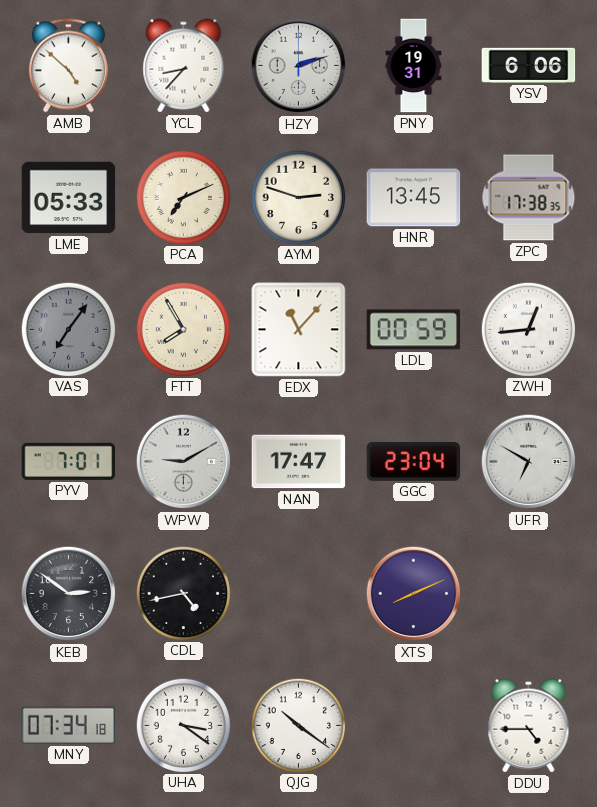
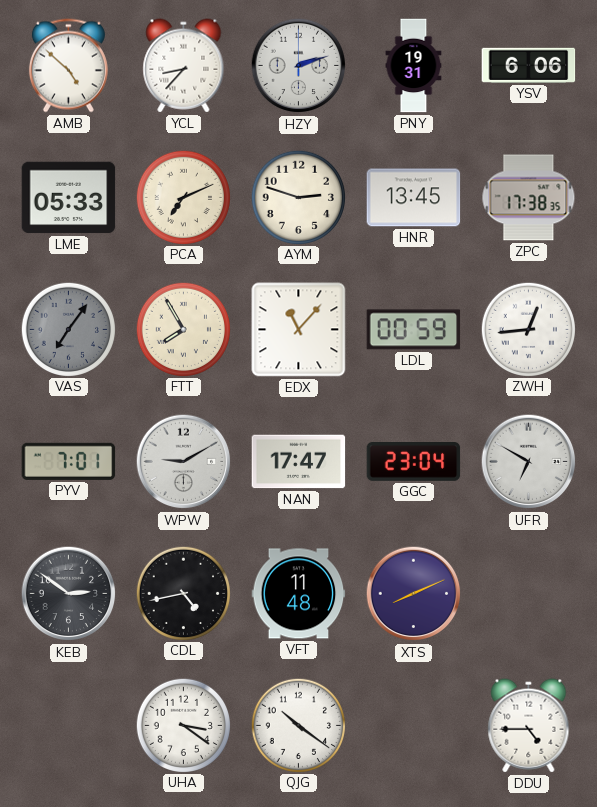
VFT: none -> 11:48
MNY: 07:34 -> none
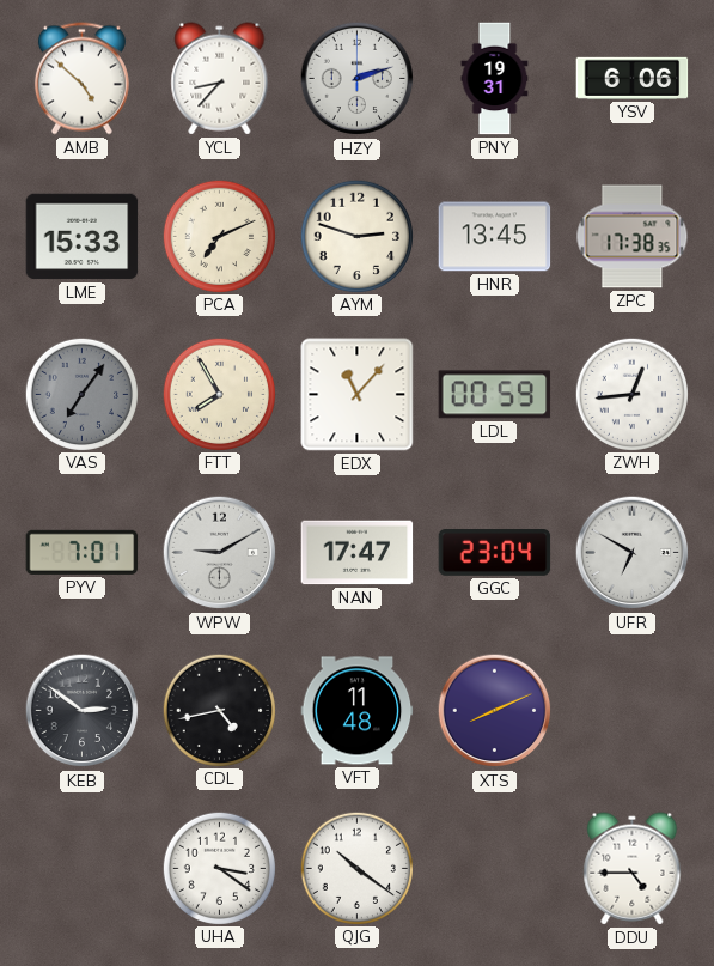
LME: 05:33 -> 15:33
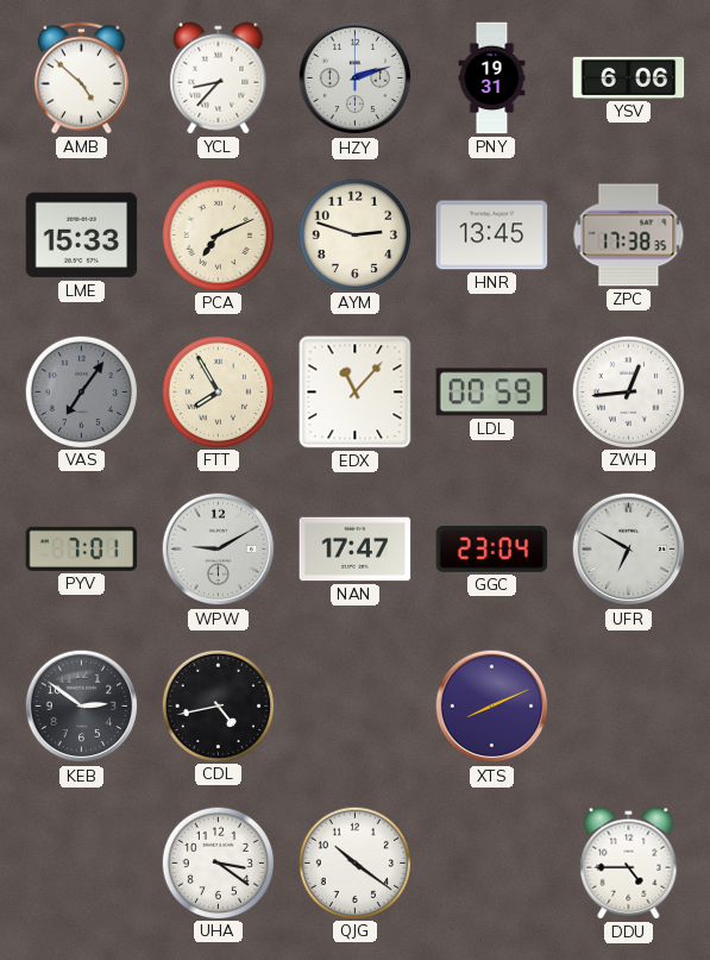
VFT: 11:48 -> none
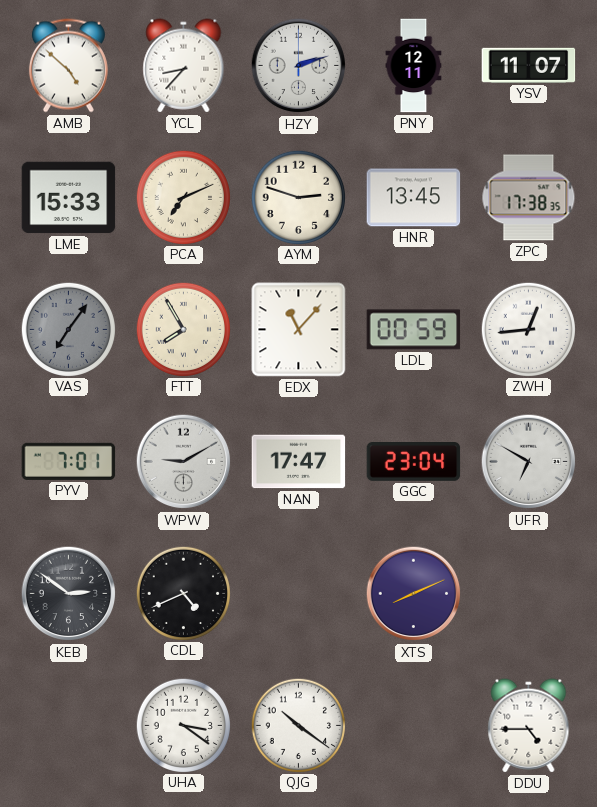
PNY: 19:31 -> 12:11
YSV: 6:06 -> 11:07
CDL: 4:43 -> 4:41
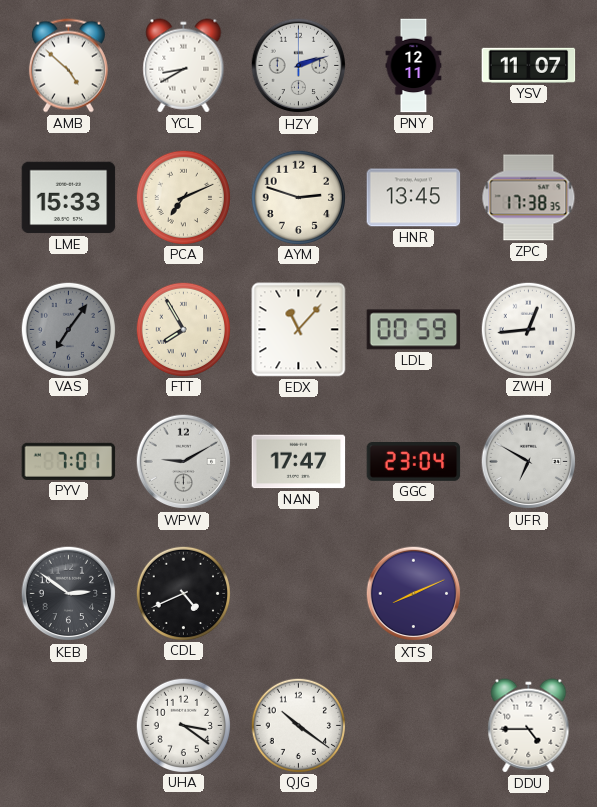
YCL: 8:37 -> 8:40
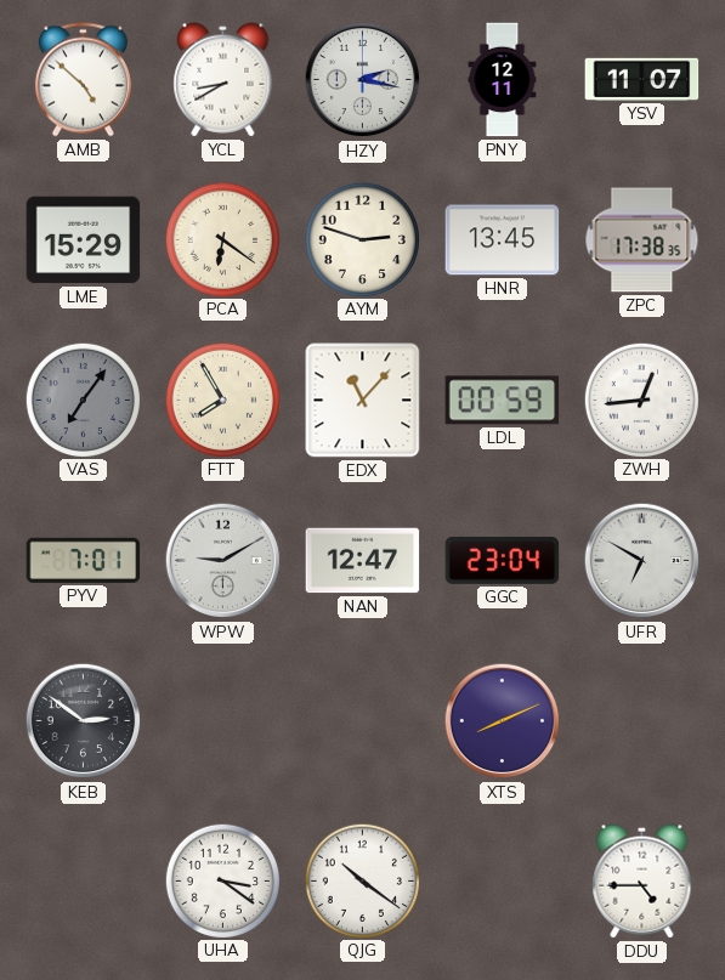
HZY: 2:12 -> 2:17
LME: 15:33 -> 15:29
PCA: 7:11 -> 6:21
NAN: 17:47 -> 12:47
CDL: 4:41 -> none
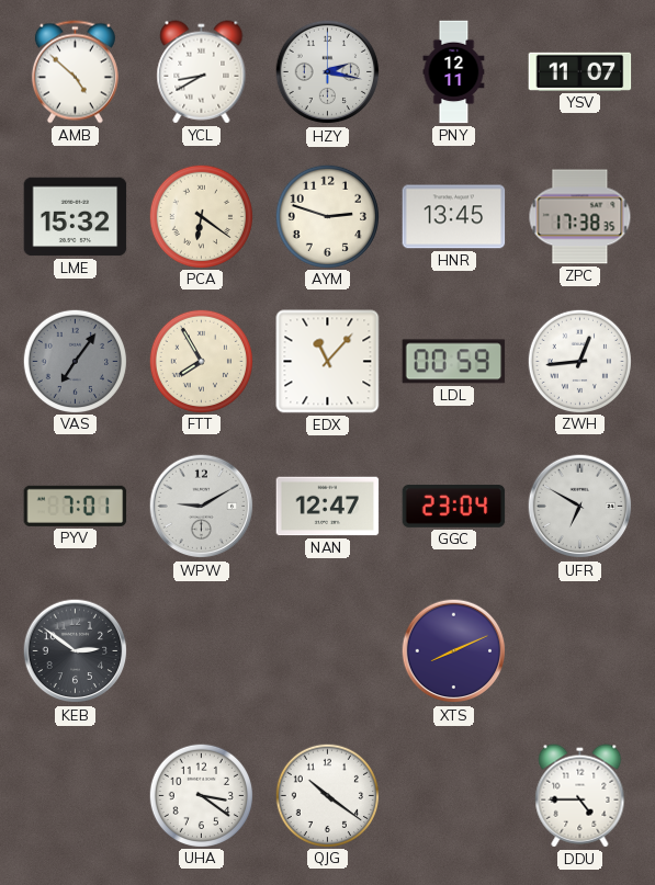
LME: 15:29 -> 15:32
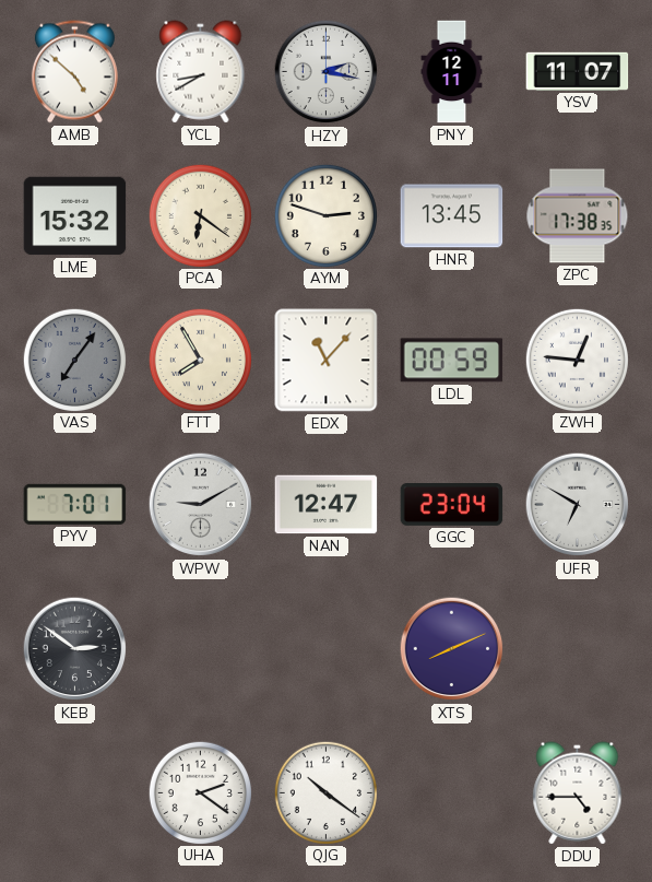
ZWH: 12:44 -> 12:46
UHA: 3:21 -> 2:21
